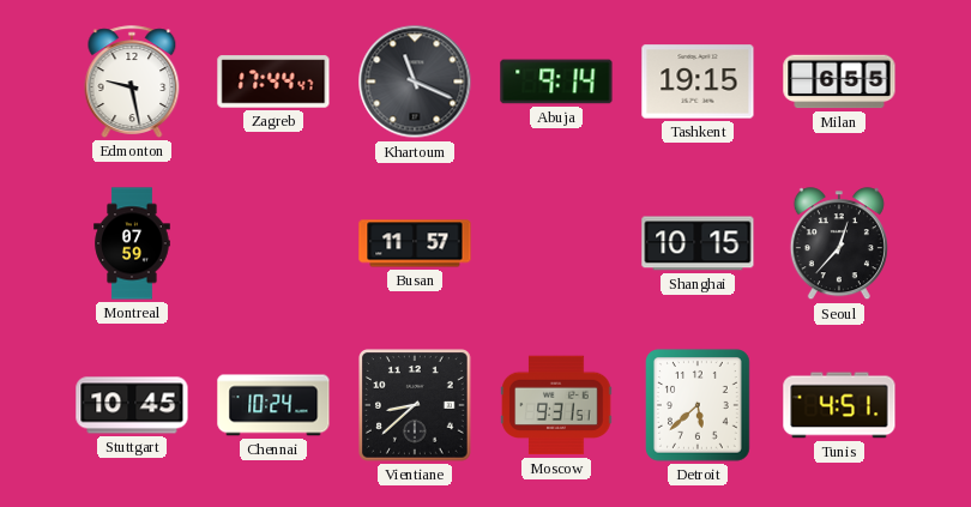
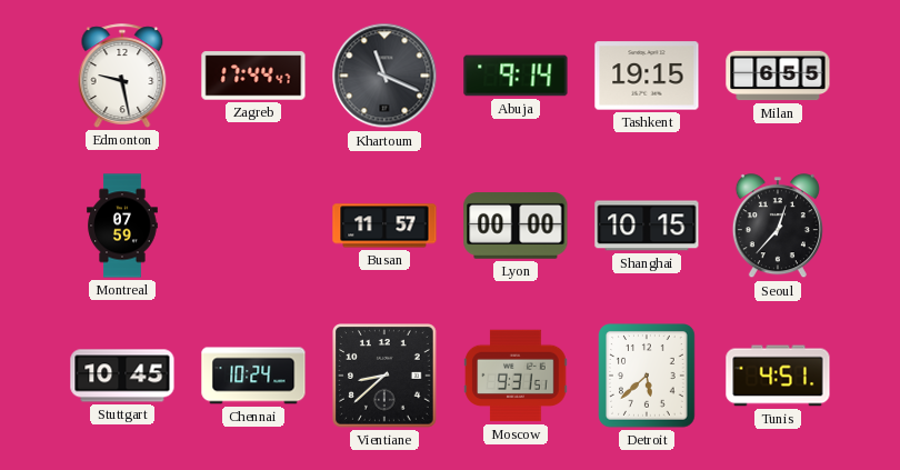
Lyon: none -> 00:00
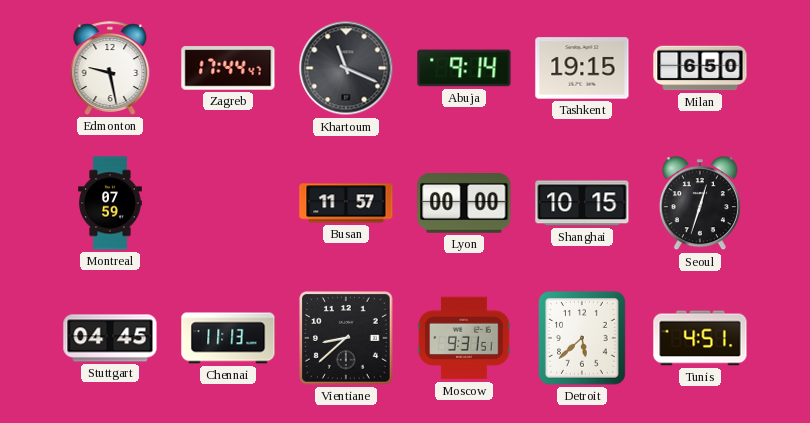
Milan: 6:55 -> 6:50
Seoul: 12:37 -> 12:33
Stuttgart: 10:45 -> 04:45
Chennai: 10:24 -> 11:13
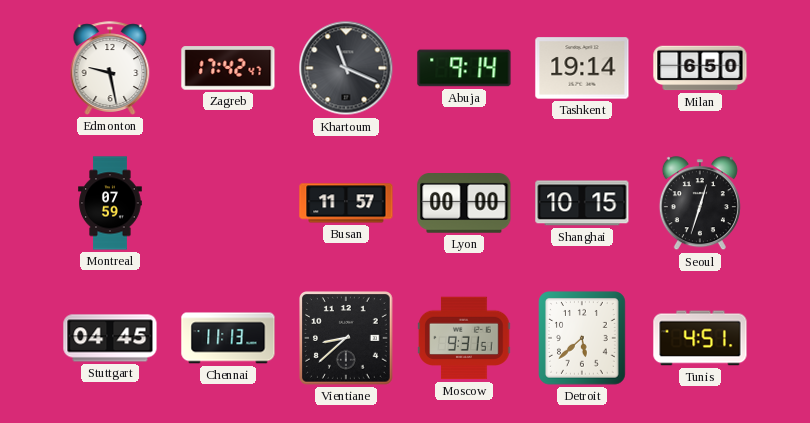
Zagreb: 17:44 -> 17:42
Tashkent: 19:15 -> 19:14
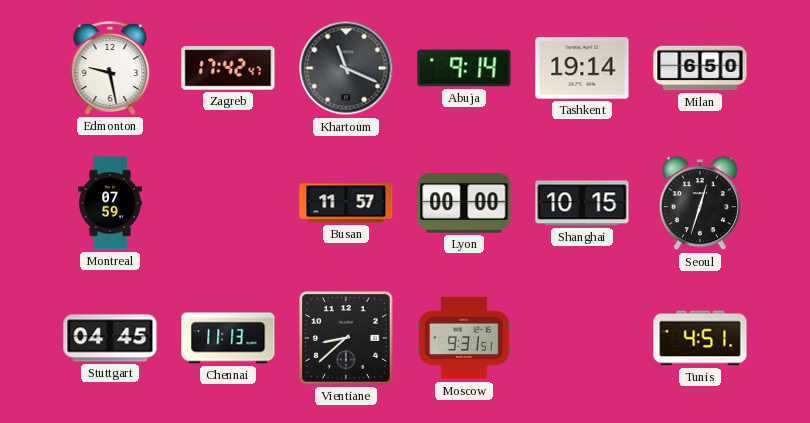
Detroit: 5:38 -> none
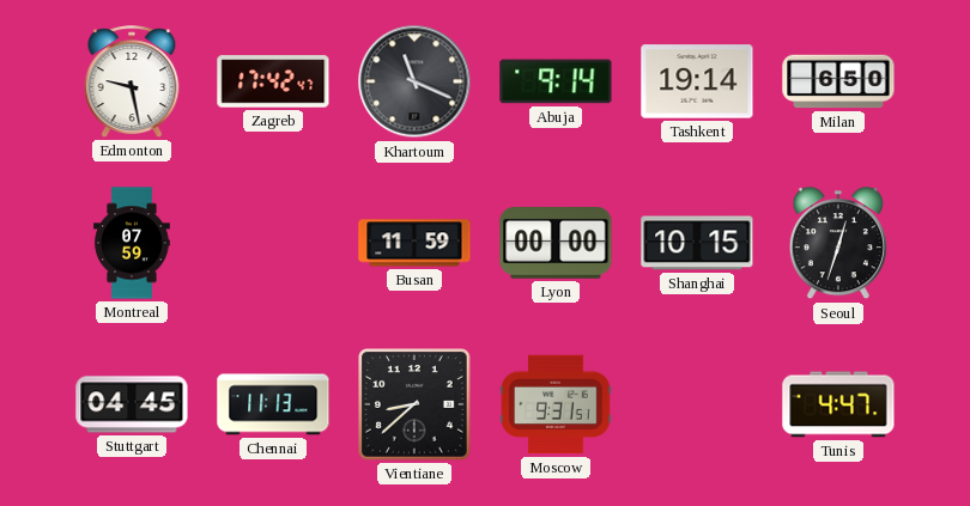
Busan: 11:57 -> 11:59
Tunis: 4:51 -> 4:47
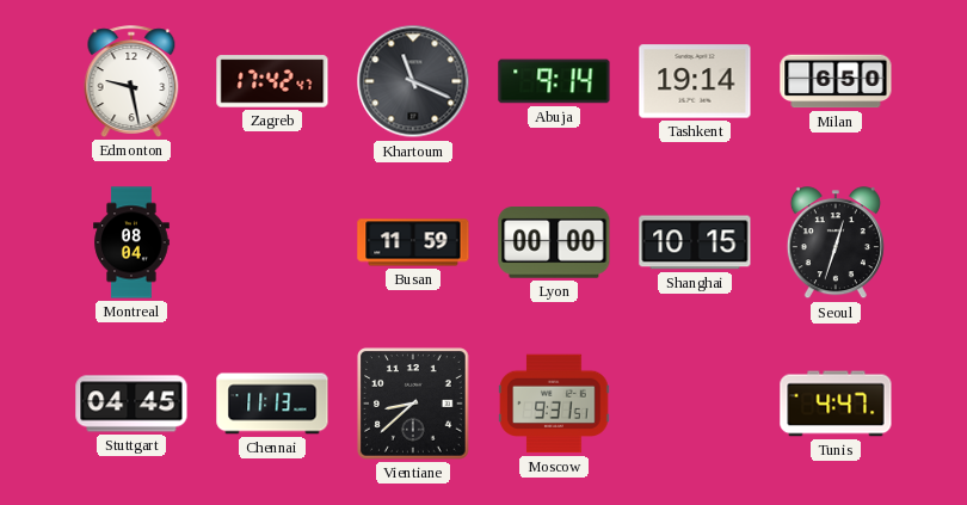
Montreal: 07:59 -> 08:04
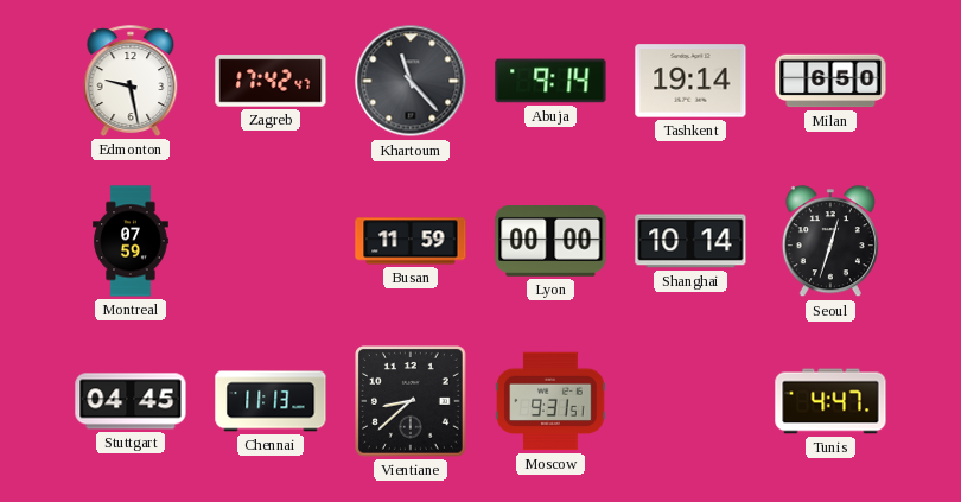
Khartoum: 11:19 -> 11:23
Montreal: 08:04 -> 07:59
Shanghai: 10:15 -> 10:14
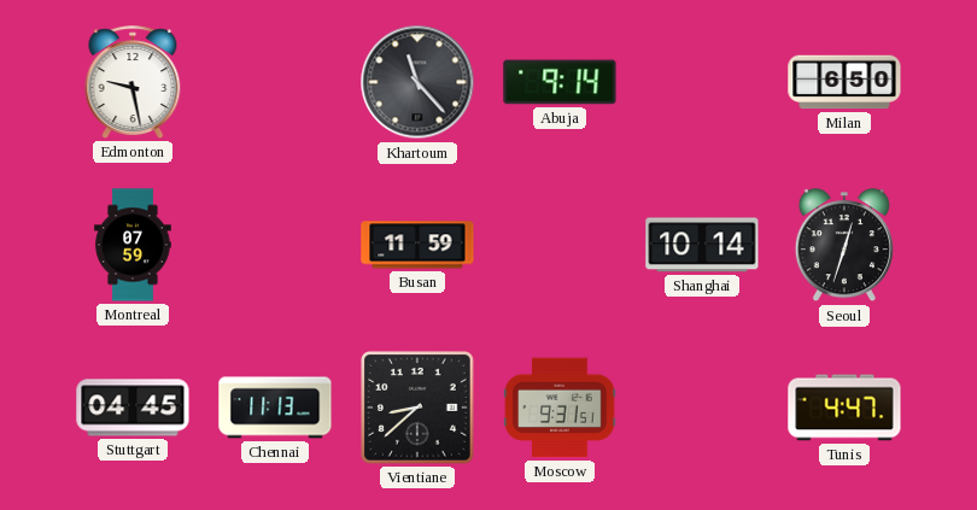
Zagreb: 17:42 -> none
Tashkent: 19:14 -> none
Lyon: 00:00 -> none
